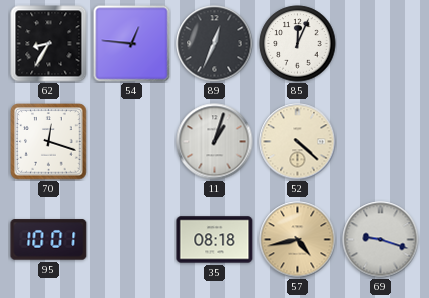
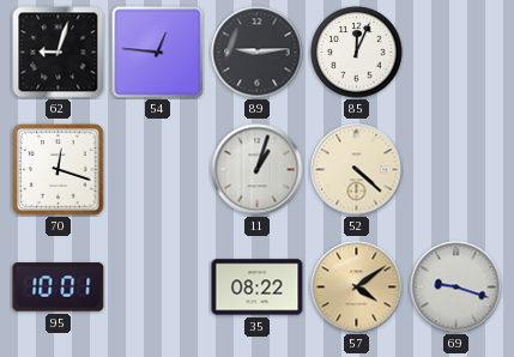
62: 8:35 -> 9:03
89: 12:34 -> 9:14
35: 08:18 -> 08:22
57: 4:43 -> 4:09
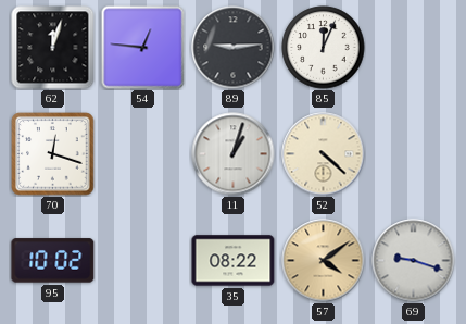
62: 9:03 -> 12:03
95: 10:01 -> 10:02
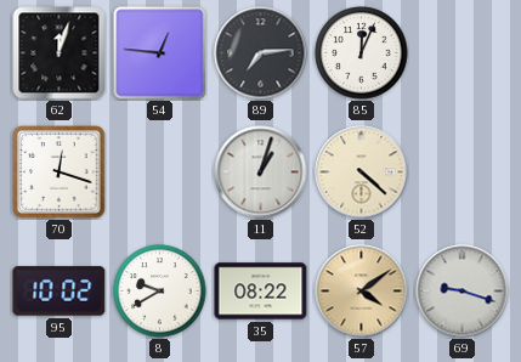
89: 9:14 -> 7:14
8: none -> 9:40
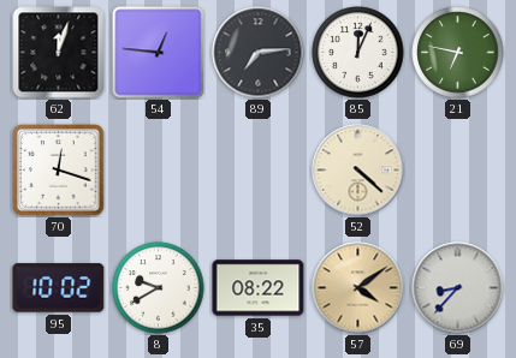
21: none -> 6:47
11: 1:03 -> none
69: 9:18 -> 8:37
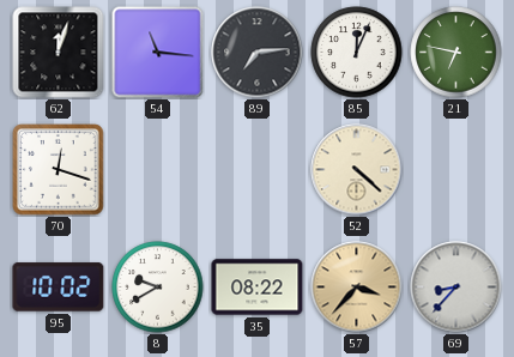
54: 12:46 -> 11:16
57: 4:09 -> 3:37
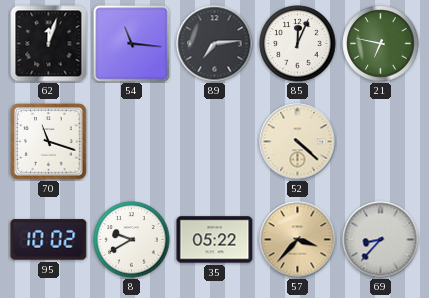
70: 12:18 -> 11:18
35: 08:22 -> 05:22
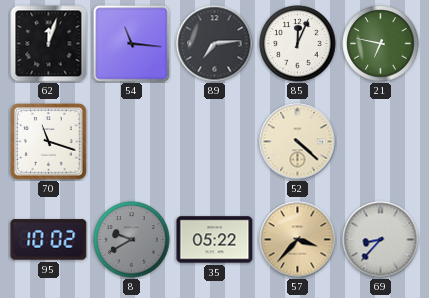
8 dial: white -> grey
